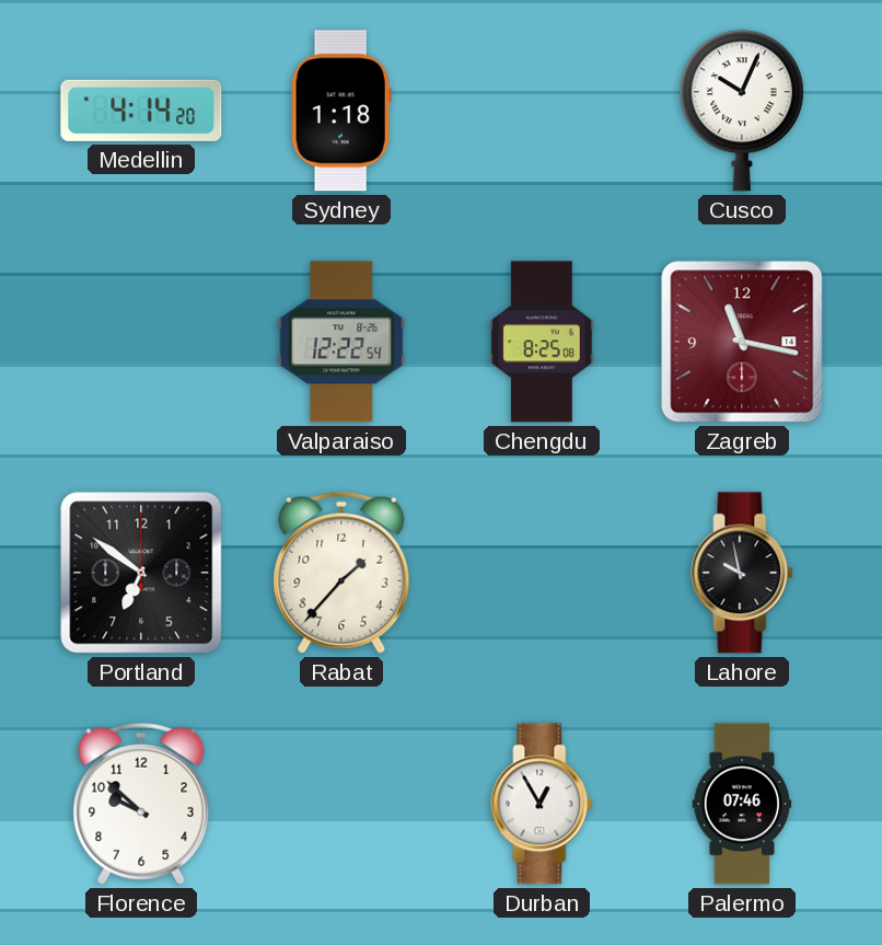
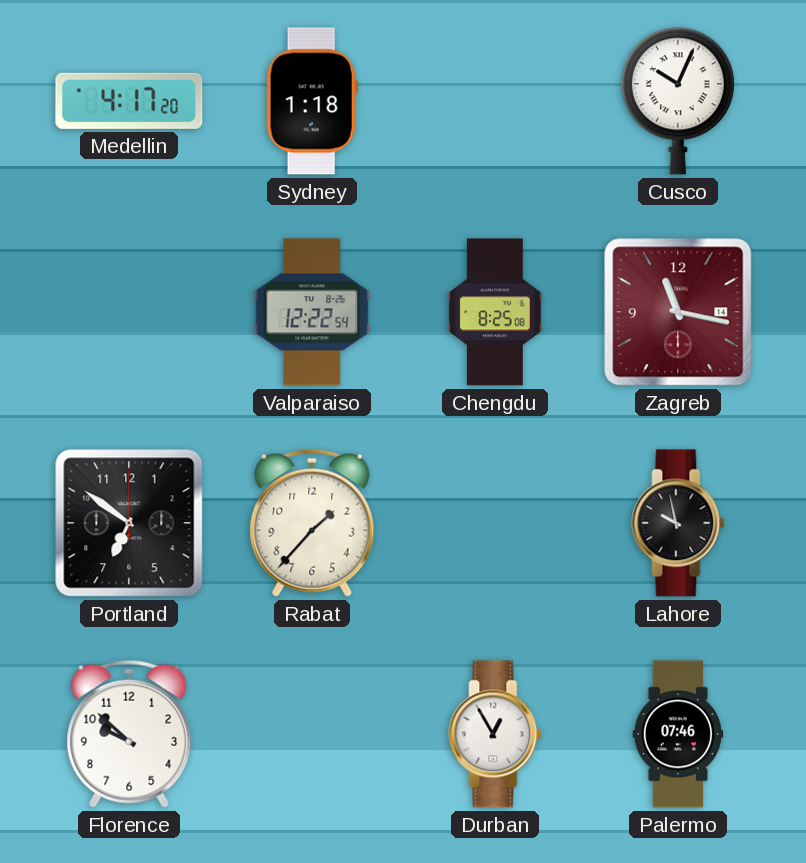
Medellin: 4:14 -> 4:17
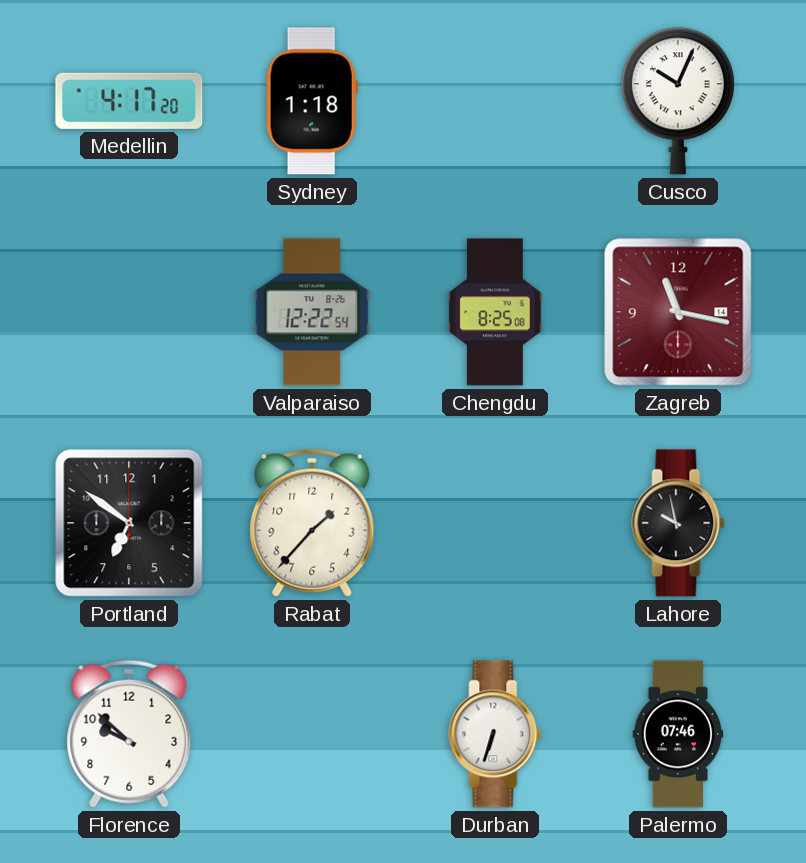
Durban: 12:55 -> 6:33
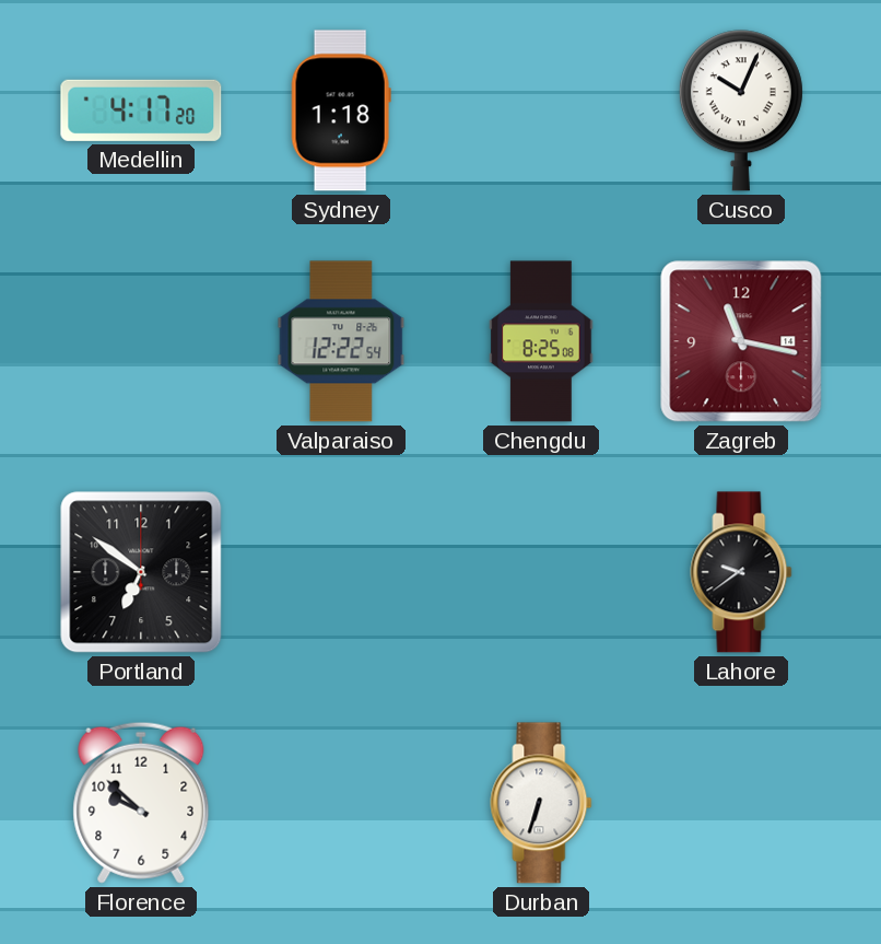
Rabat: 1:37 -> none
Lahore: 9:58 -> 9:39
Palermo: 07:46 -> none
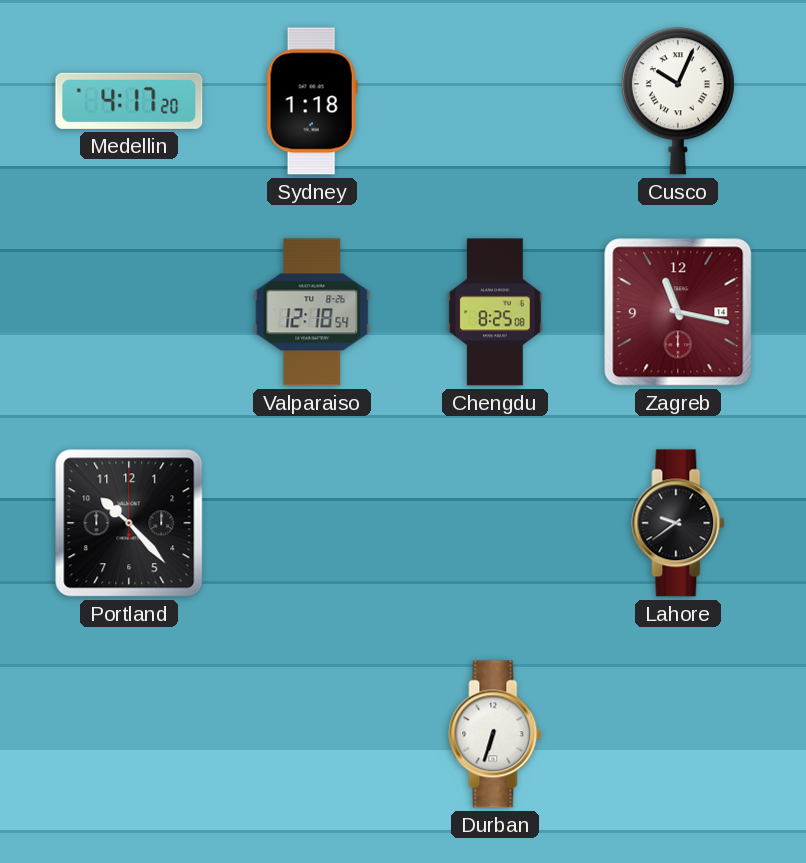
Valparaiso: 12:22 -> 12:18
Portland: 6:51 -> 10:23
Florence: 9:52 -> none
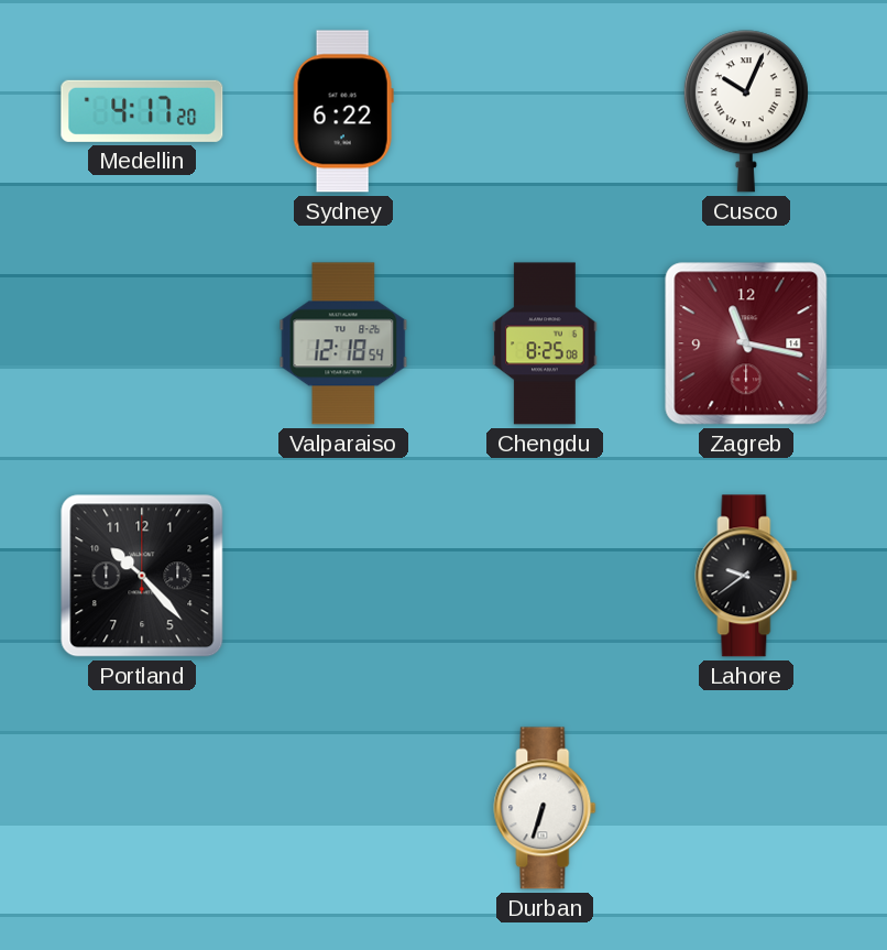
Sydney: 1:18 -> 6:22
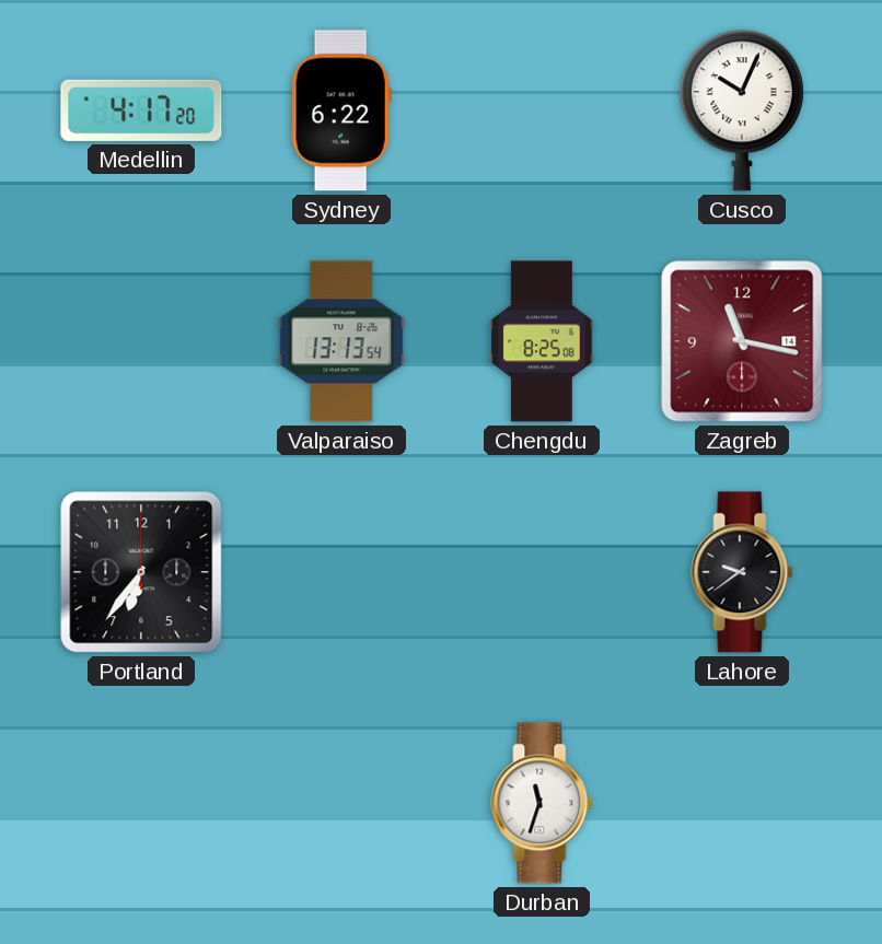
Valparaiso: 12:18 -> 13:13
Portland: 10:23 -> 6:36
Durban: 6:33 -> 11:33
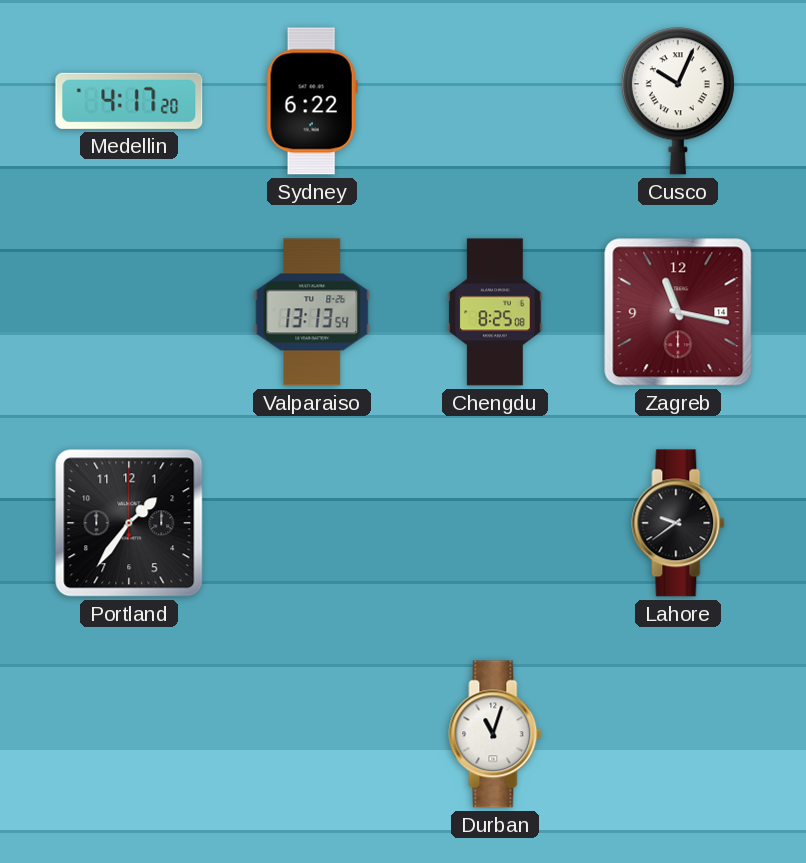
Portland: 6:36 -> 1:36
Durban: 11:33 -> 11:03
